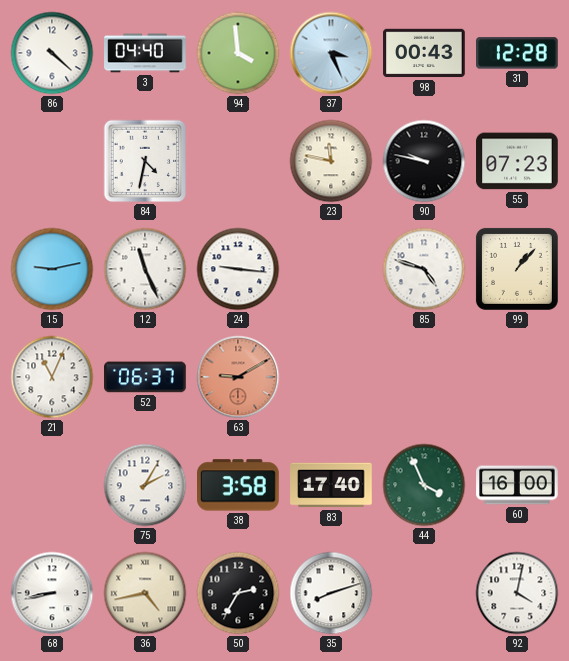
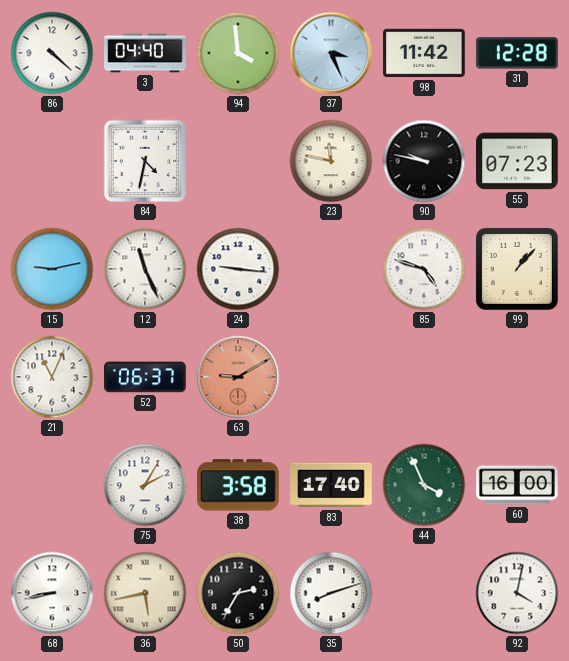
98: 00:43 -> 11:42
36: 4:43 -> 5:43
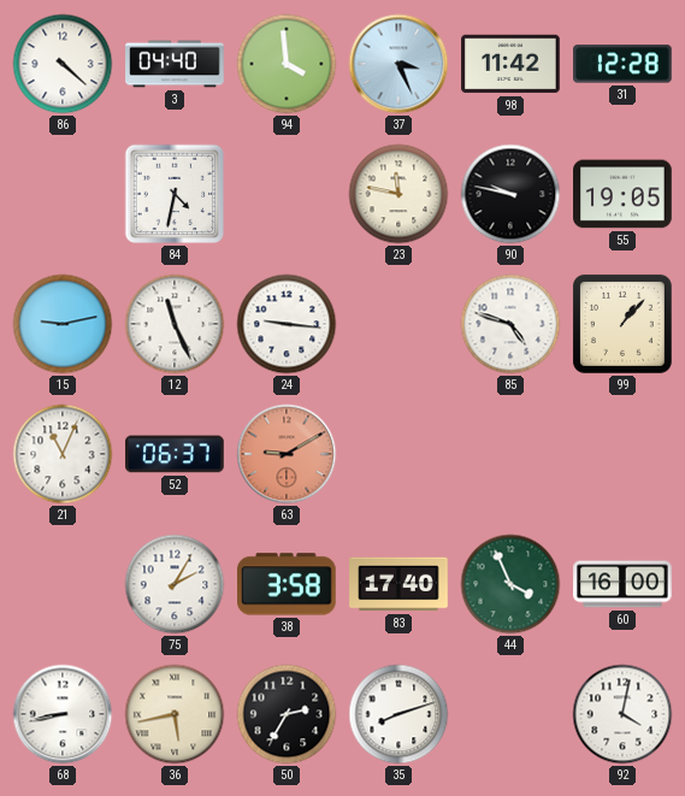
55: 07:23 -> 19:05
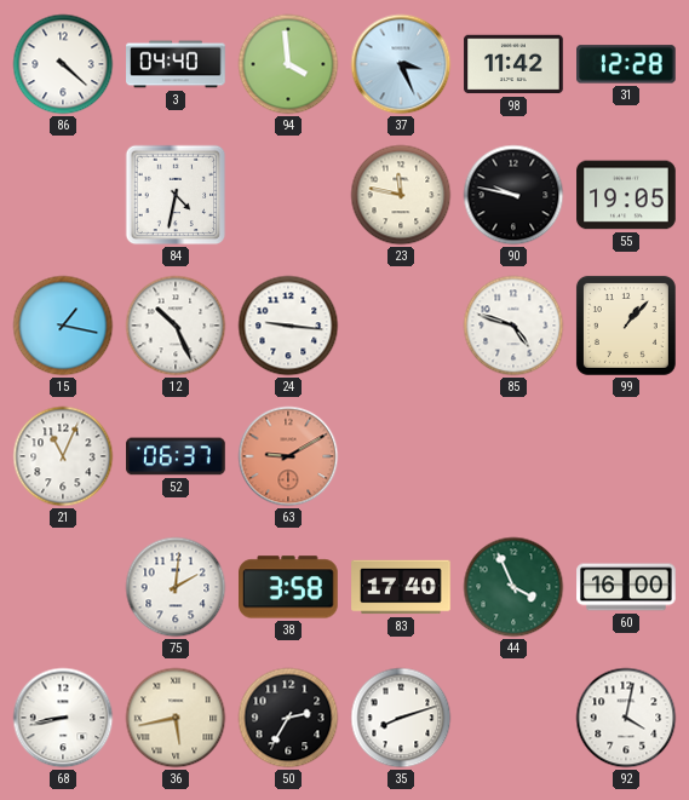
15: 9:13 -> 1:17
12: 11:26 -> 10:26
75: 2:05 -> 2:01
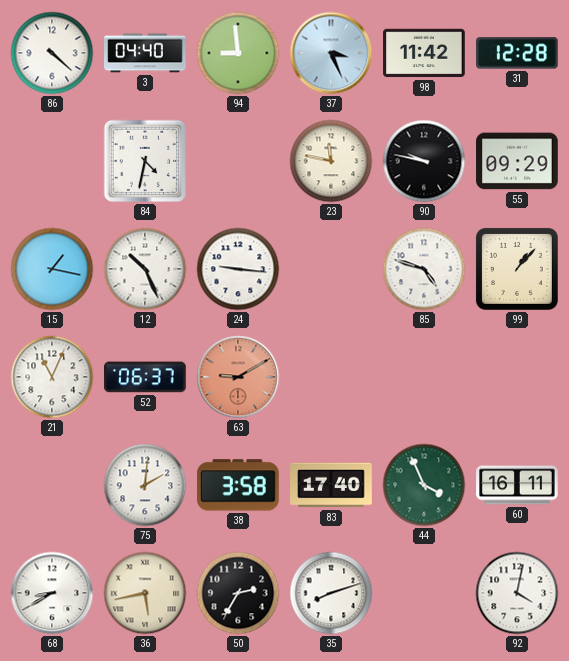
94: 3:59 -> 8:59
55: 19:05 -> 09:29
60: 16:00 -> 16:11
68: 8:43 -> 8:40
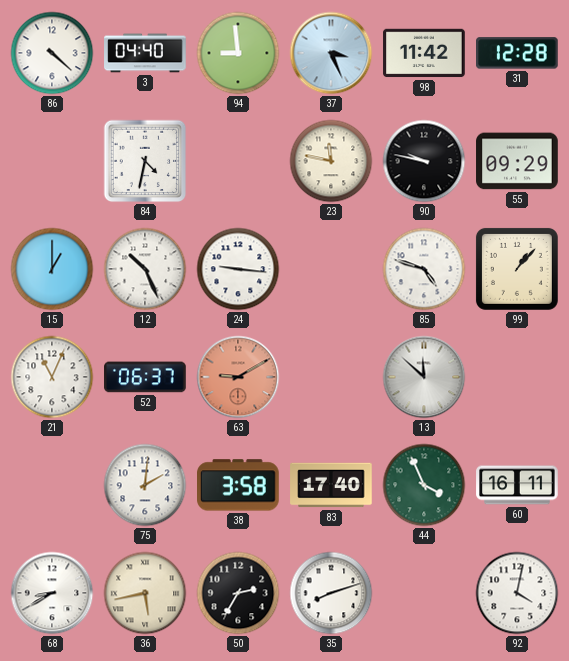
15: 1:17 -> 1:00
13: none -> 11:52
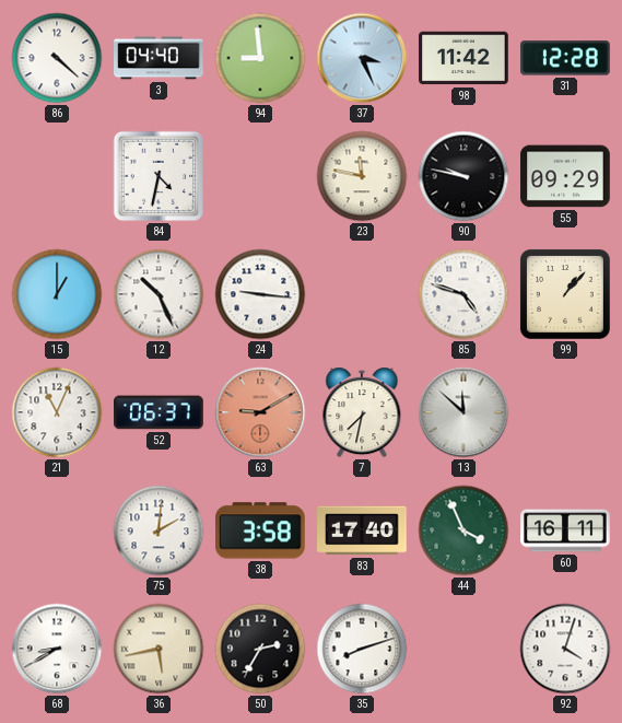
7: none -> 7:32
92: 4:02 -> 4:03
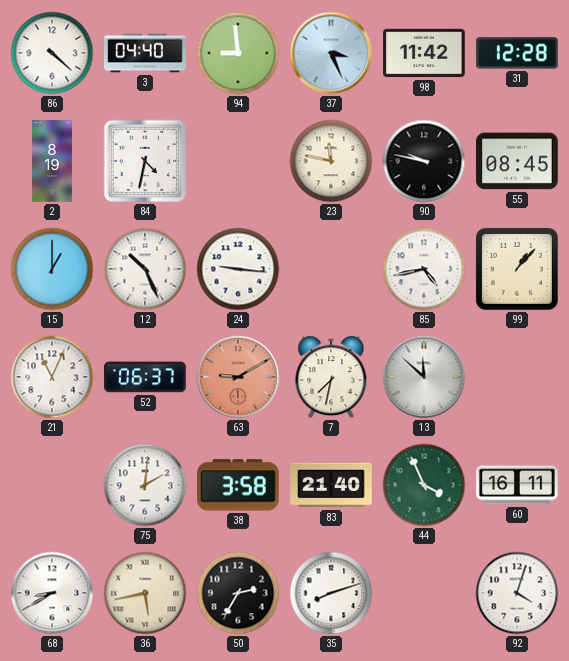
2: none -> 8:19
55: 09:29 -> 08:45
85: 4:48 -> 4:43
83: 17:40 -> 21:40
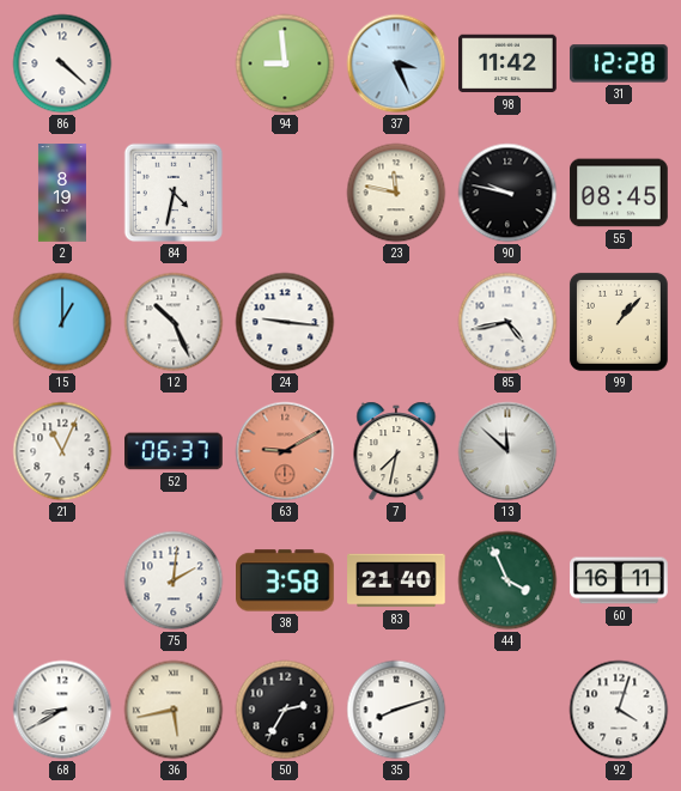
3: 04:40 -> none
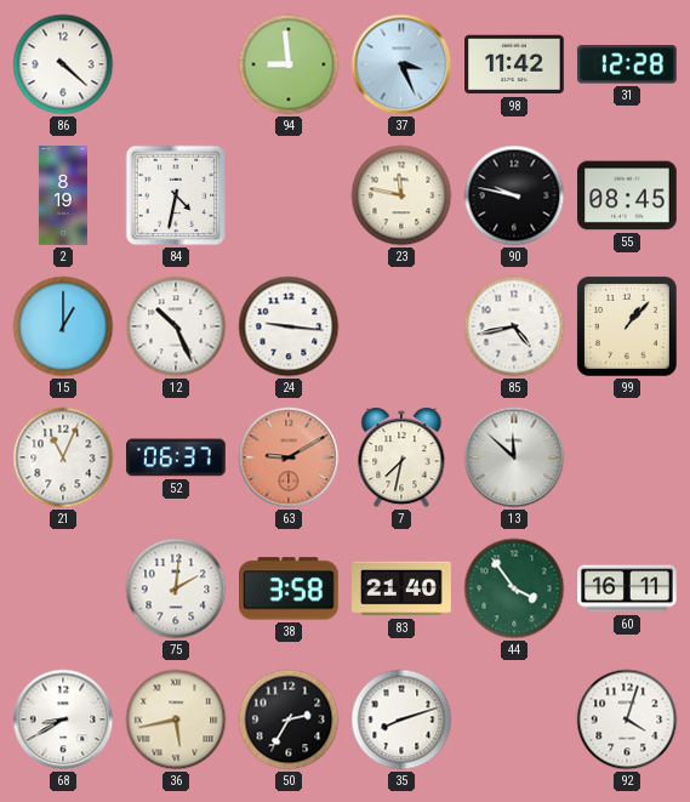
44: 3:56 -> 3:54
